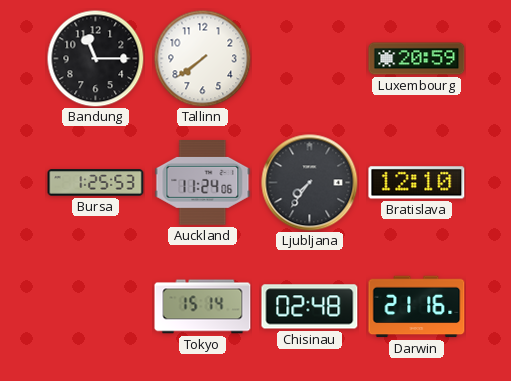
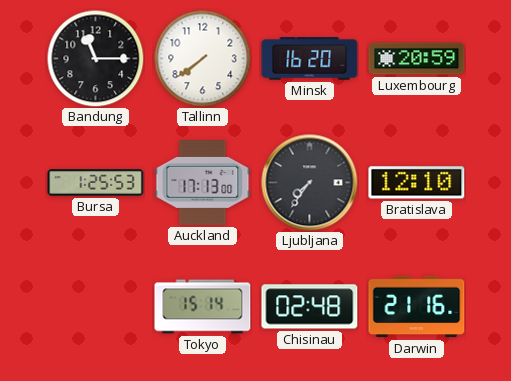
Minsk: none -> 16:20
Auckland: 11:24 -> 17:13
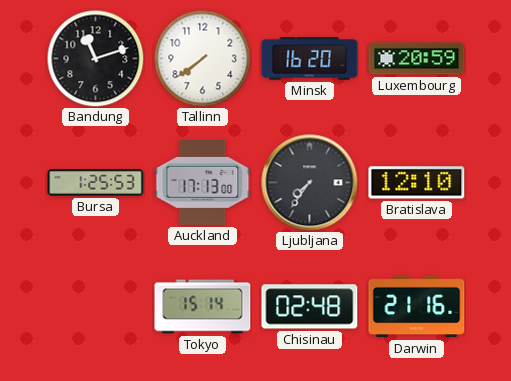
Bandung: 11:15 -> 11:12
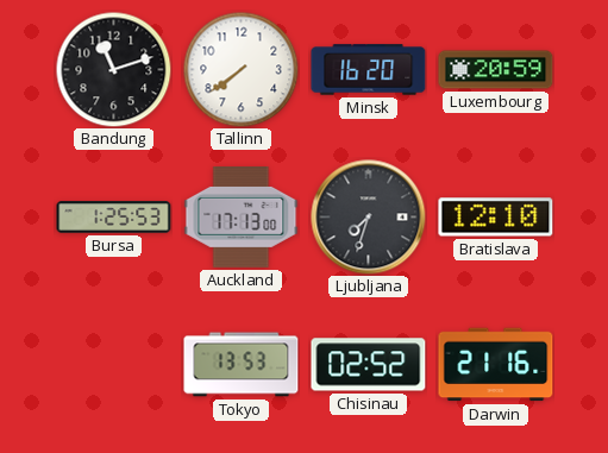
Ljubljana: 7:36 -> 7:33
Tokyo: 15:14 -> 13:53
Chisinau: 02:48 -> 02:52
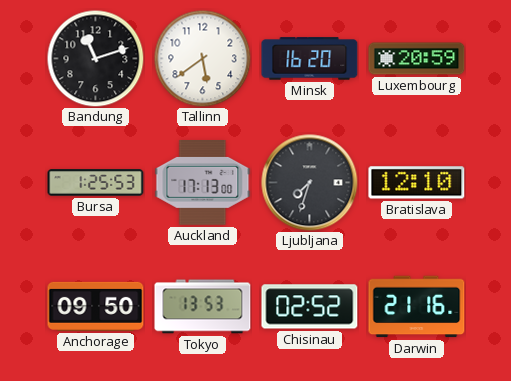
Tallinn: 7:39 -> 5:39
Anchorage: none -> 09:50
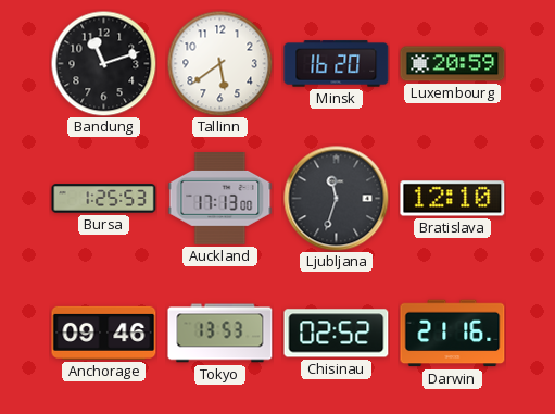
Ljubljana: 7:33 -> 11:33
Anchorage: 09:50 -> 09:46
